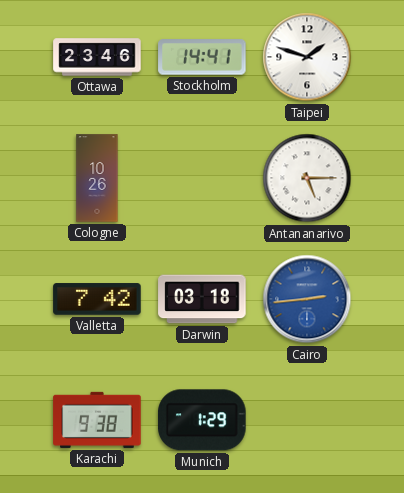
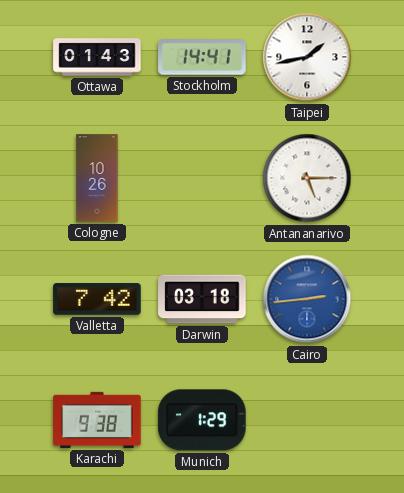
Ottawa: 23:46 -> 01:43
Taipei: 1:48 -> 1:43
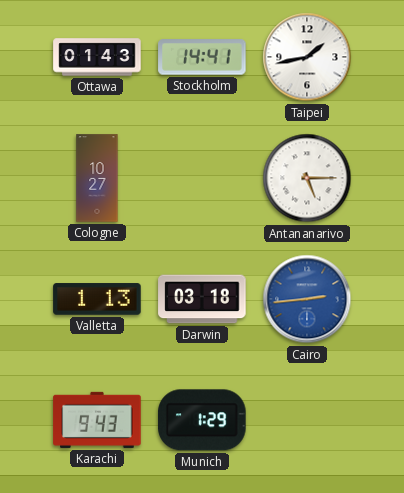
Cologne: 10:26 -> 10:27
Valletta: 7:42 -> 1:13
Karachi: 9:38 -> 9:43
